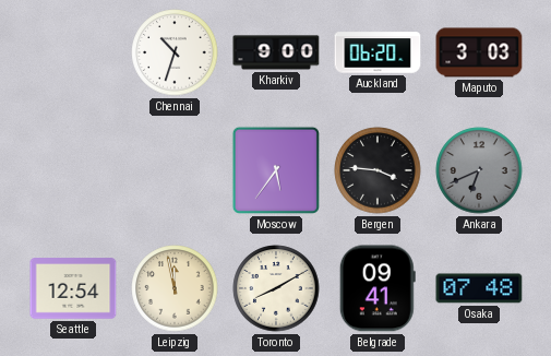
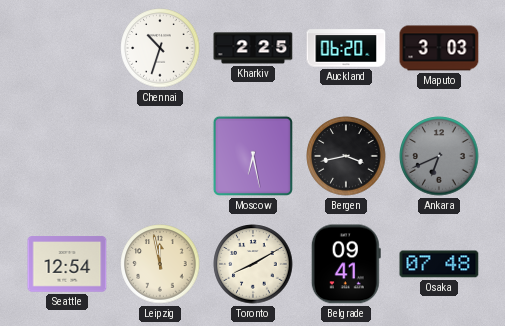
Kharkiv: 9:00 -> 2:25
Moscow: 5:36 -> 6:28
Bergen: 3:46 -> 3:43
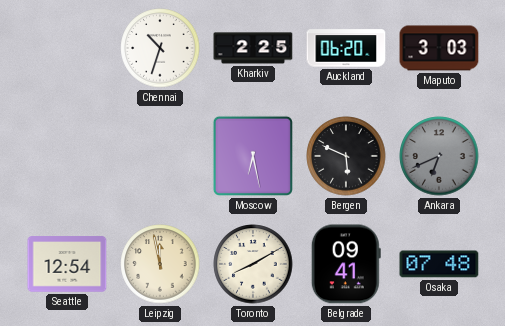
Bergen: 3:43 -> 5:49
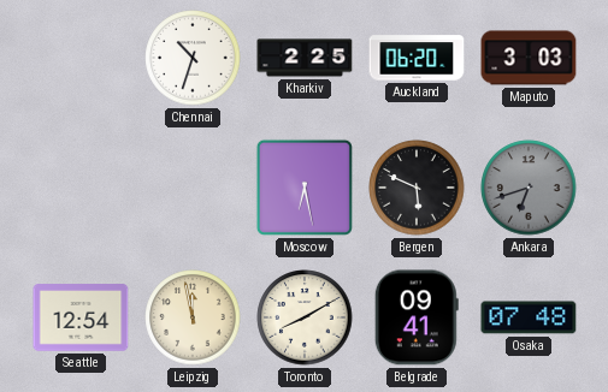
Ankara: 6:41 -> 6:42
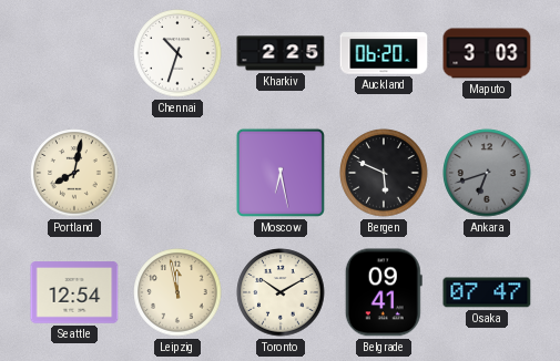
Portland: none -> 8:02
Toronto: 8:10 -> 10:10
Osaka: 07:48 -> 07:47
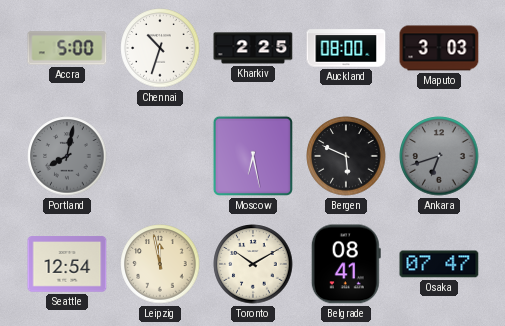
Accra: none -> 5:00
Auckland: 06:20 -> 08:00
Portland dial: cream -> grey
Belgrade: 09:41 -> 08:41
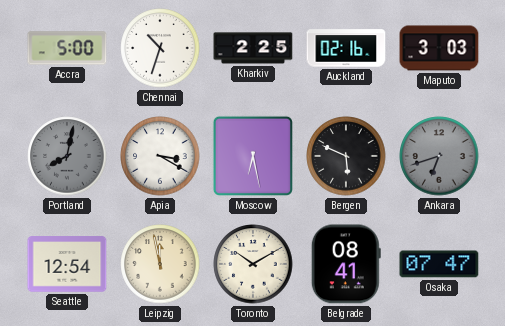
Auckland: 08:00 -> 02:16
Apia: none -> 3:20
